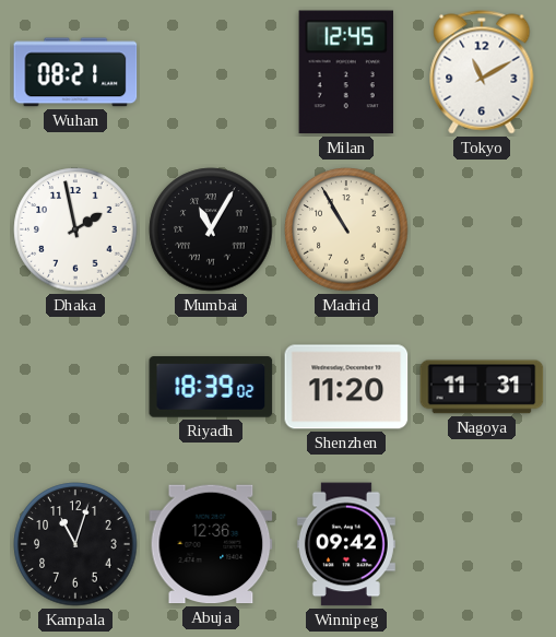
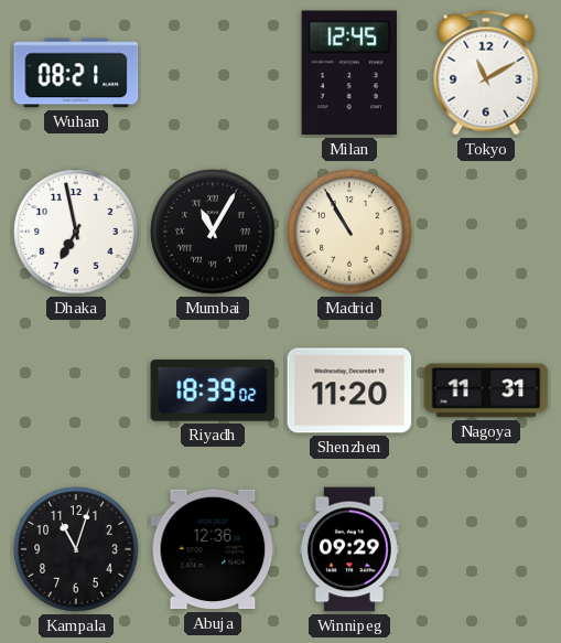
Dhaka: 1:58 -> 6:58
Winnipeg: 09:42 -> 09:29
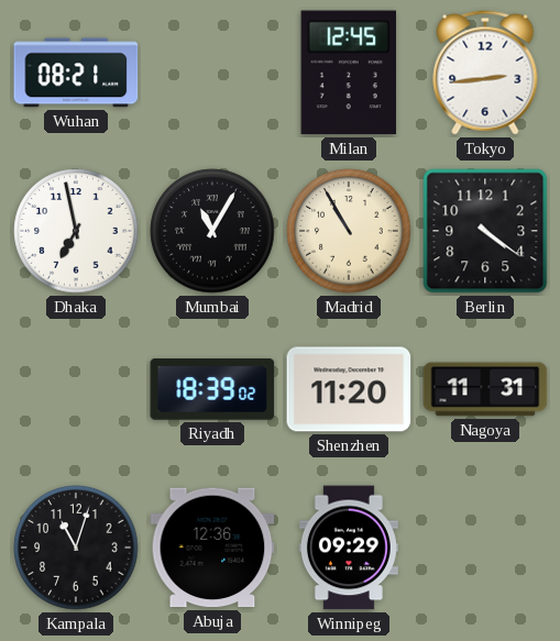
Tokyo: 11:10 -> 2:44
Berlin: none -> 4:21
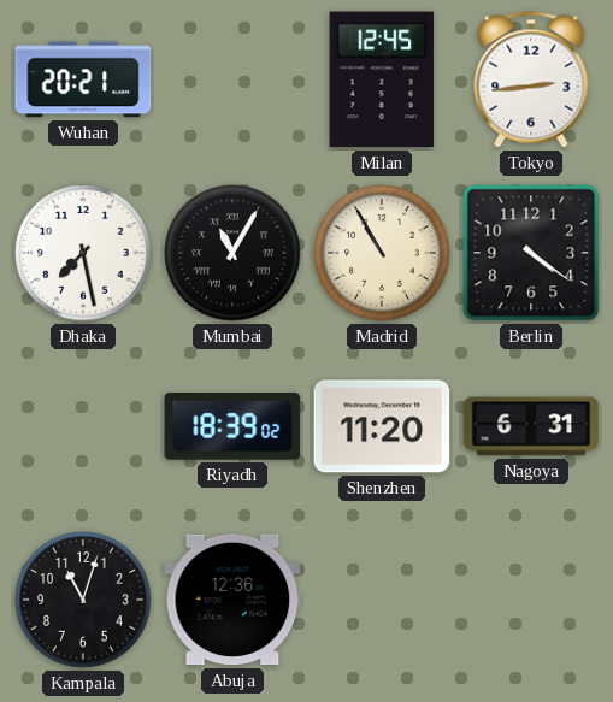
Wuhan: 08:21 -> 20:21
Dhaka: 6:58 -> 7:28
Nagoya: 11:31 -> 6:31
Winnipeg: 09:29 -> none
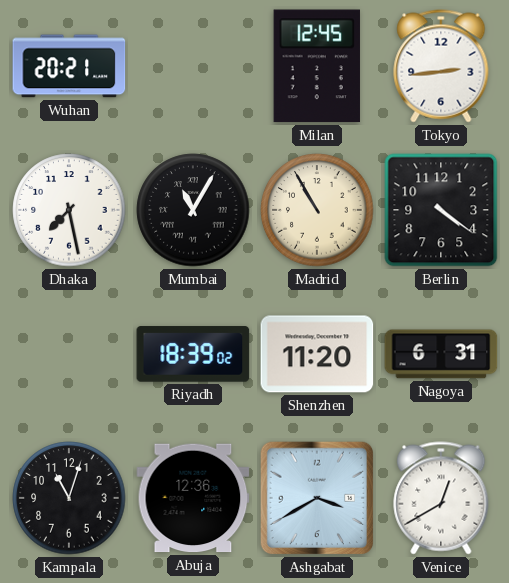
Ashgabat: none -> 3:40
Venice: none -> 12:40
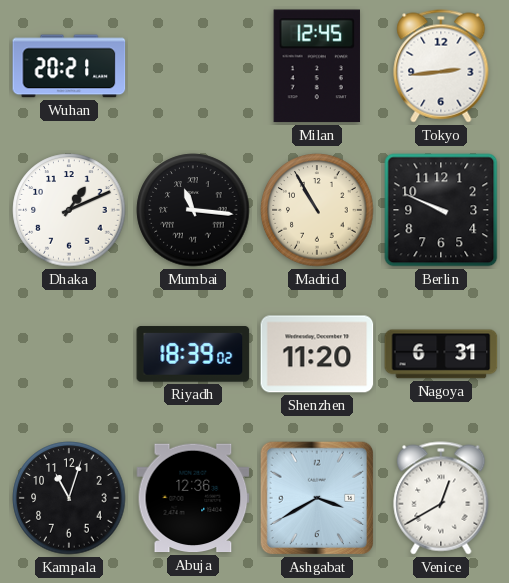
Dhaka: 7:28 -> 1:11
Mumbai: 11:05 -> 11:16
Berlin: 4:21 -> 9:49
